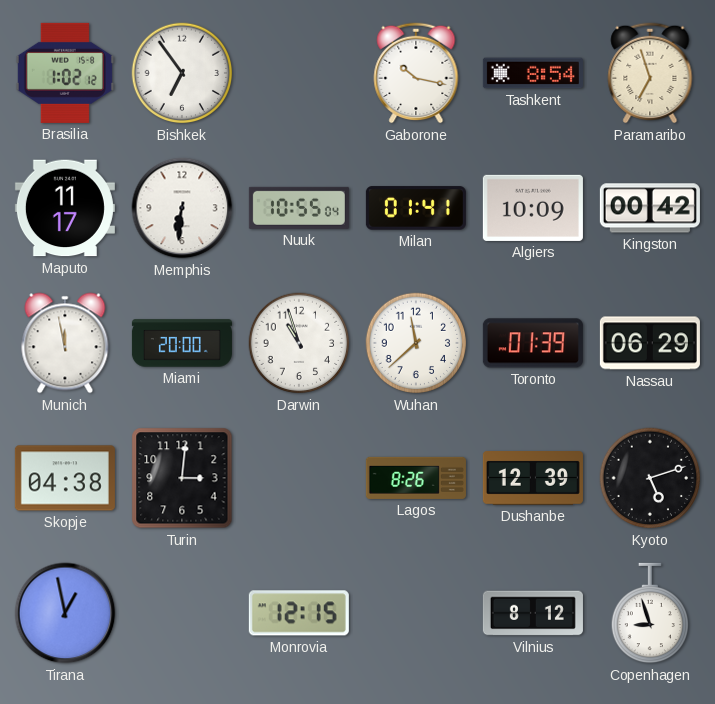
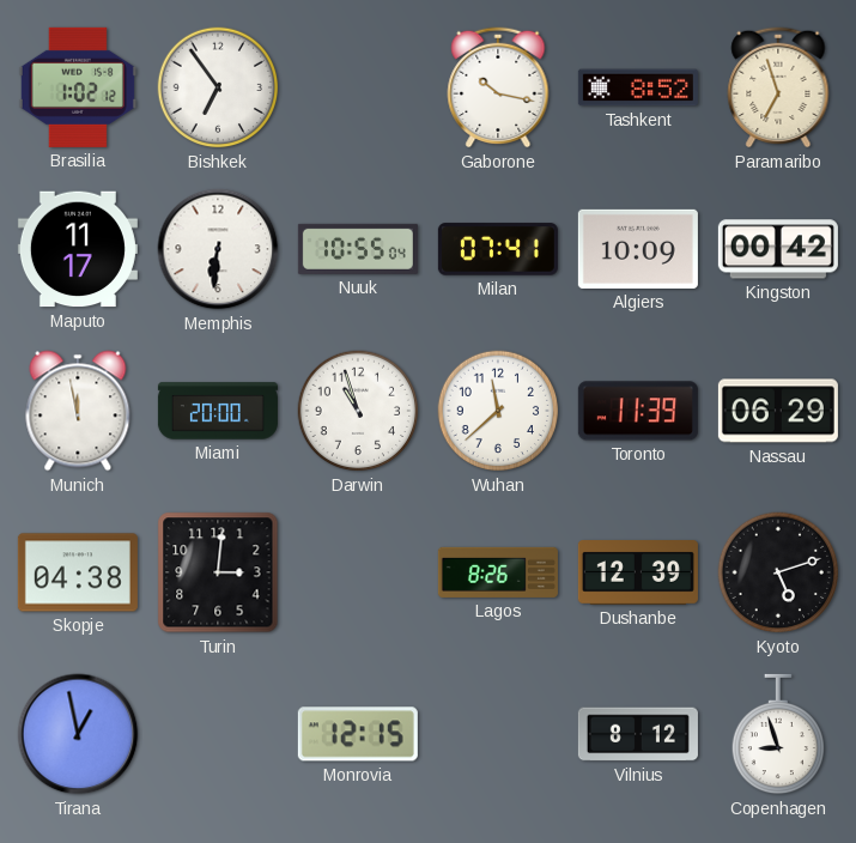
Tashkent: 8:54 -> 8:52
Milan: 01:41 -> 07:41
Toronto: 01:39 -> 11:39
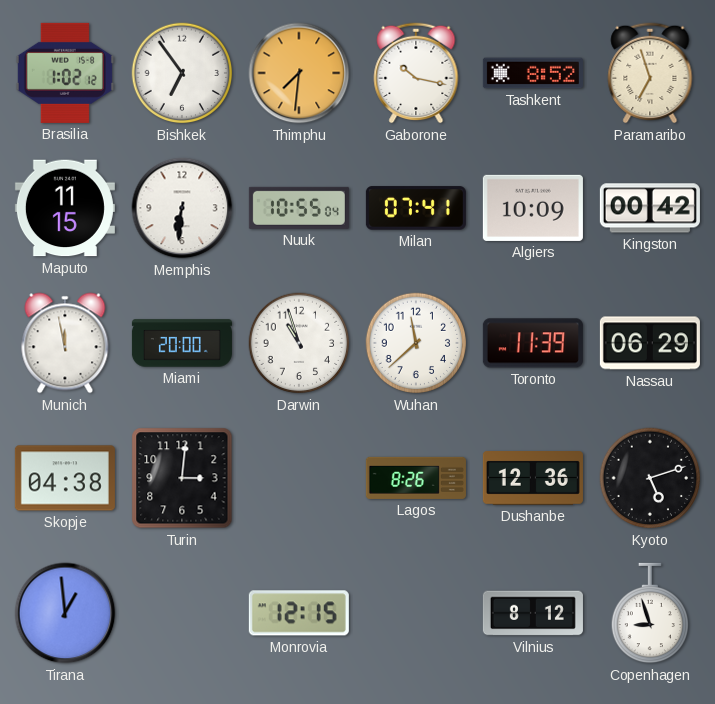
Thimphu: none -> 7:31
Maputo: 11:17 -> 11:15
Dushanbe: 12:39 -> 12:36
Tirana: 12:58 -> 12:59
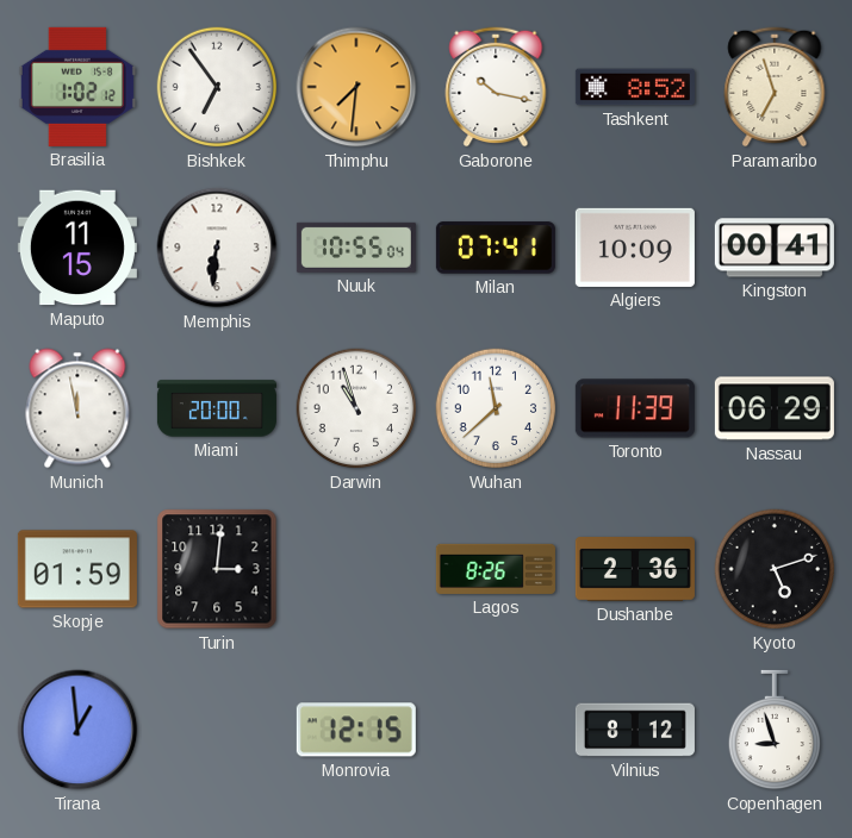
Kingston: 00:42 -> 00:41
Skopje: 04:38 -> 01:59
Dushanbe: 12:36 -> 2:36
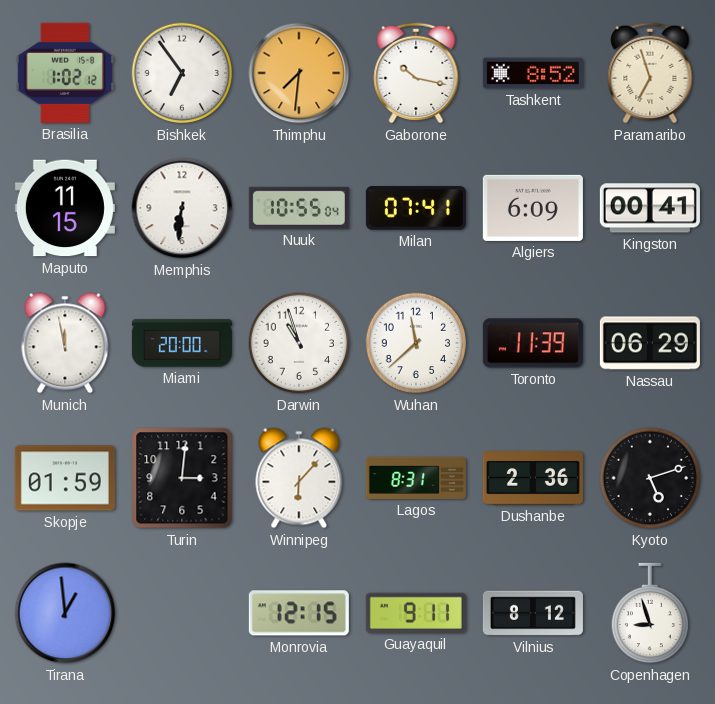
Algiers: 10:09 -> 6:09
Winnipeg: none -> 6:07
Lagos: 8:26 -> 8:31
Guayaquil: none -> 9:11
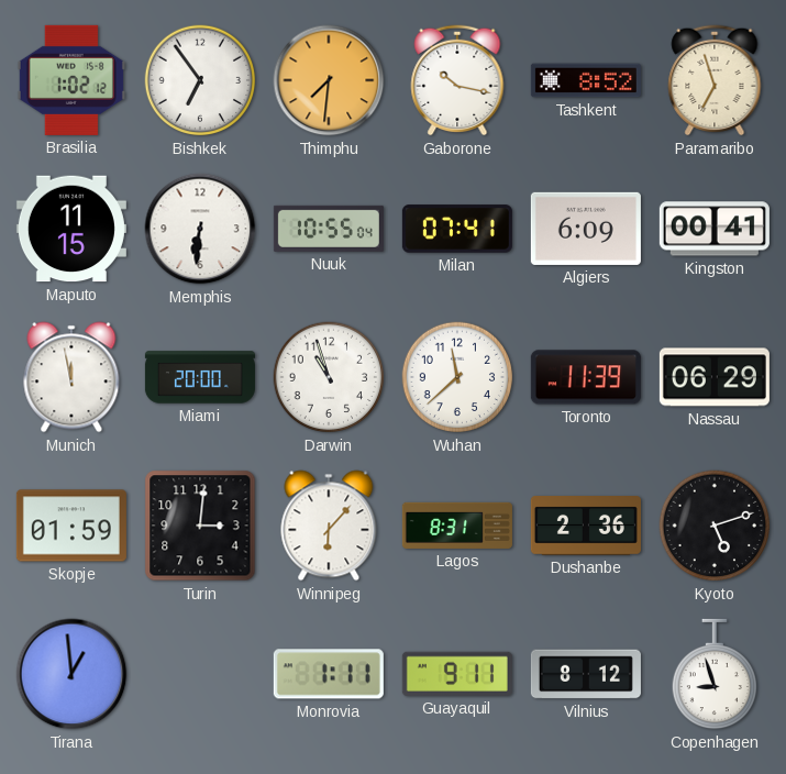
Monrovia: 12:15 -> 1:11
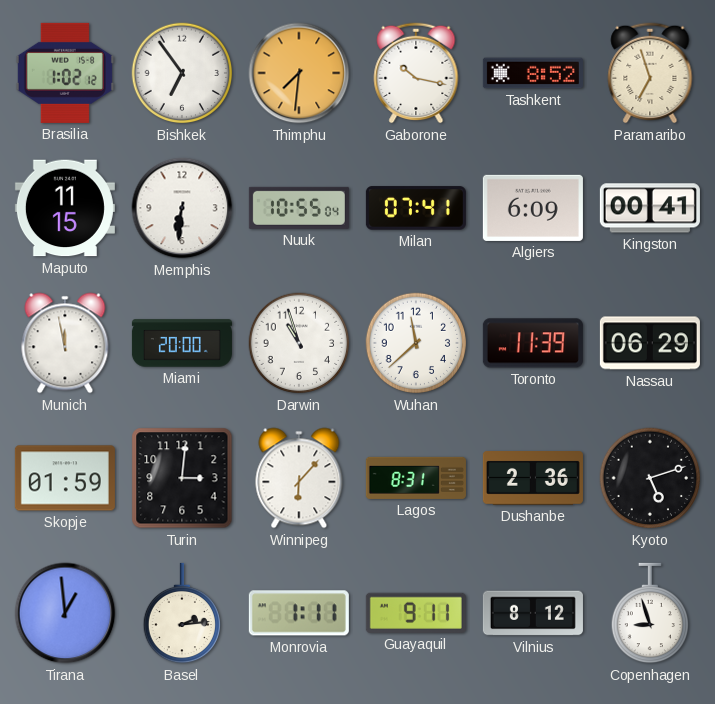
Basel: none -> 2:14
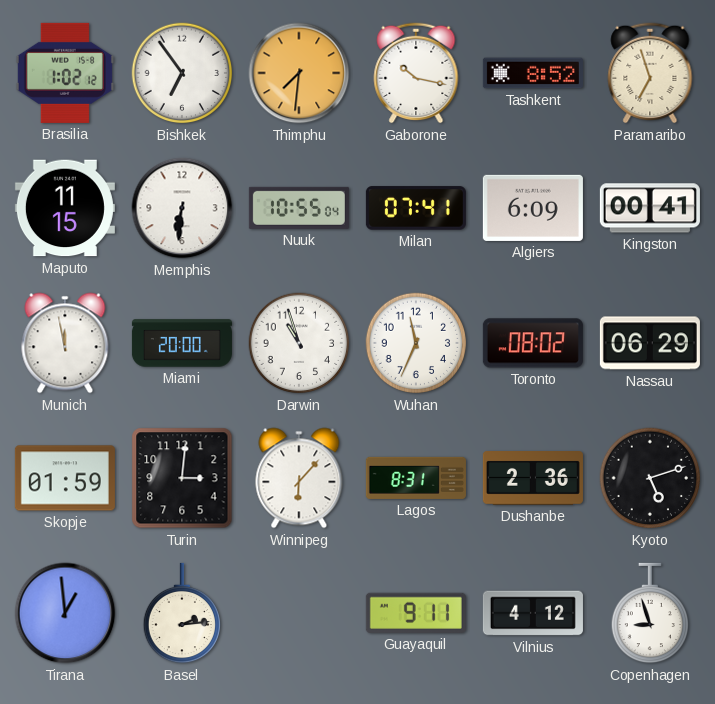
Wuhan: 11:38 -> 11:34
Toronto: 11:39 -> 08:02
Monrovia: 1:11 -> none
Vilnius: 8:12 -> 4:12
